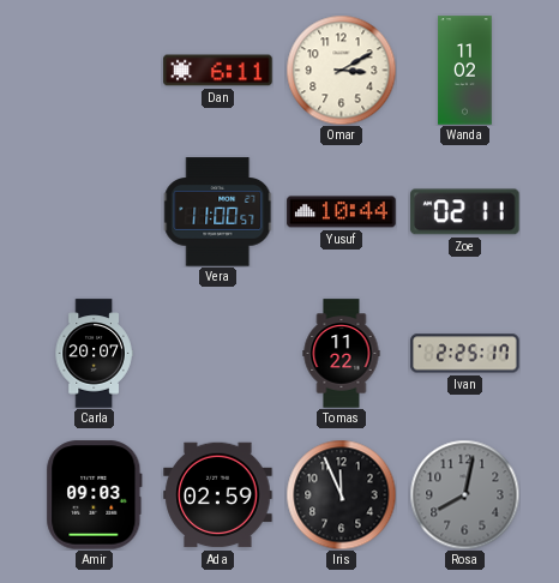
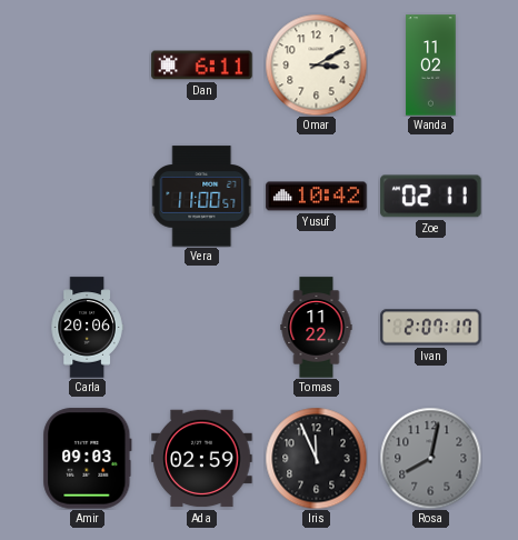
Yusuf: 10:44 -> 10:42
Carla: 20:07 -> 20:06
Ivan: 2:25 -> 2:07
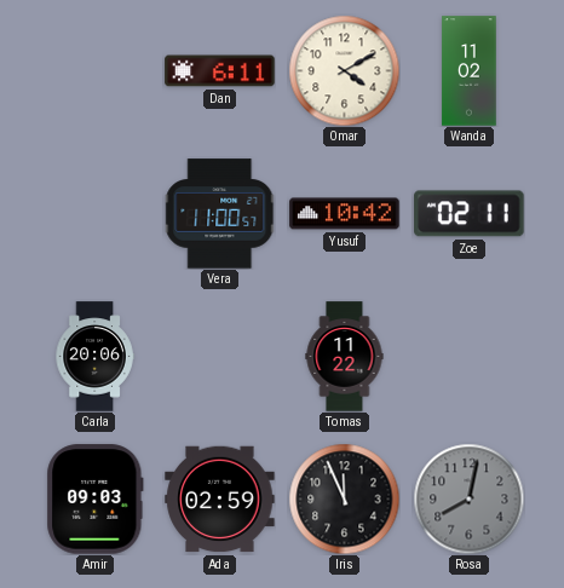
Omar: 3:10 -> 4:10
Ivan: 2:07 -> none
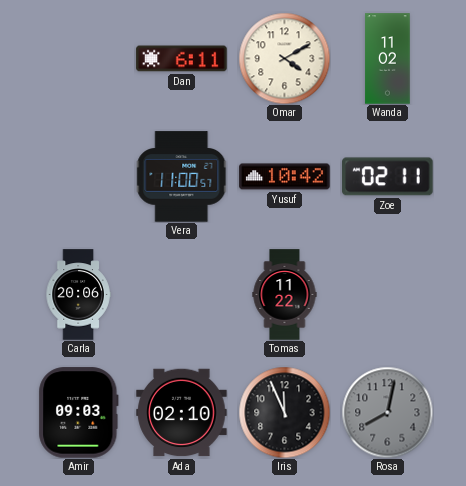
Ada: 02:59 -> 02:10
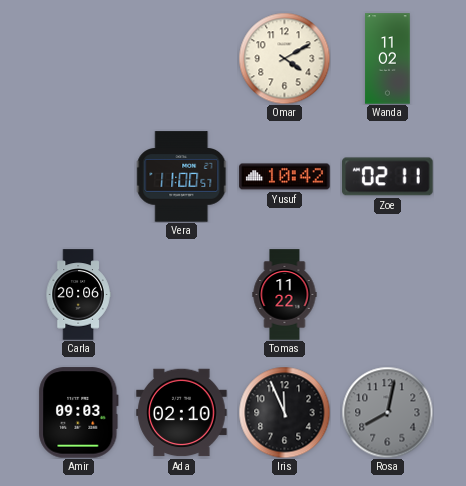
Dan: 6:11 -> none
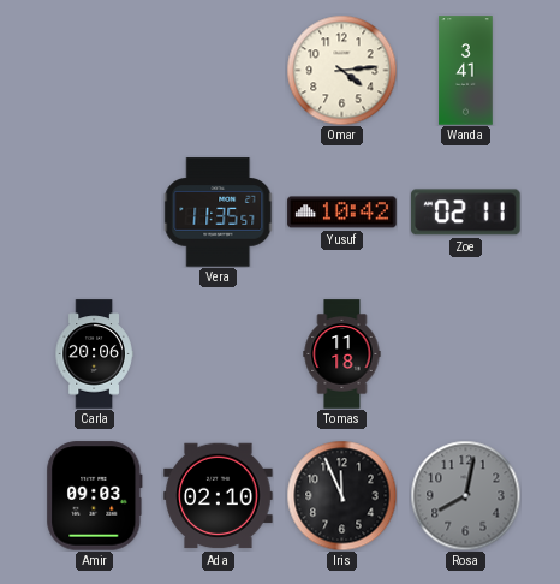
Omar: 4:10 -> 4:14
Wanda: 11:02 -> 3:41
Vera: 11:00 -> 11:35
Tomas: 11:22 -> 11:18
